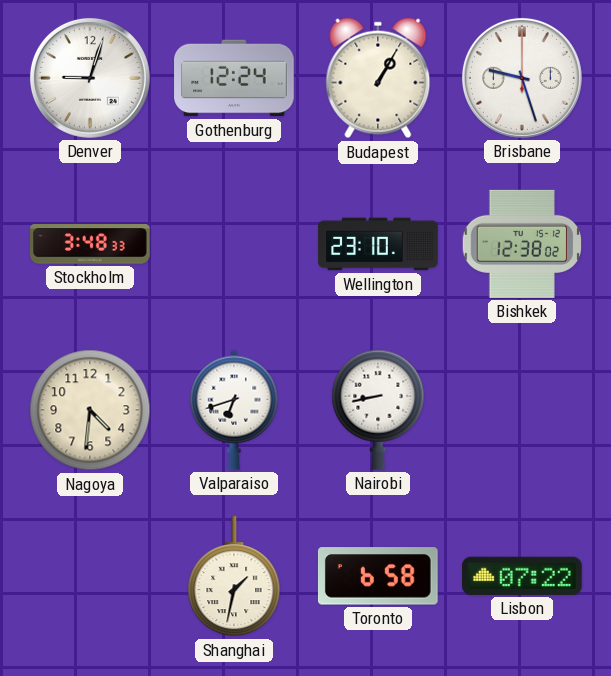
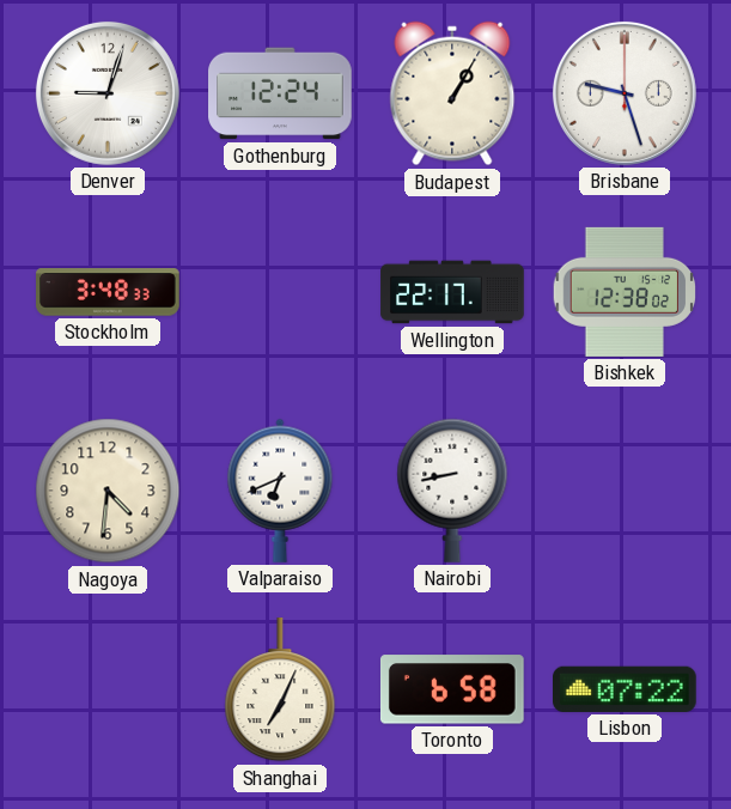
Wellington: 23:10 -> 22:17
Valparaiso: 6:42 -> 6:41
Shanghai: 1:32 -> 7:04
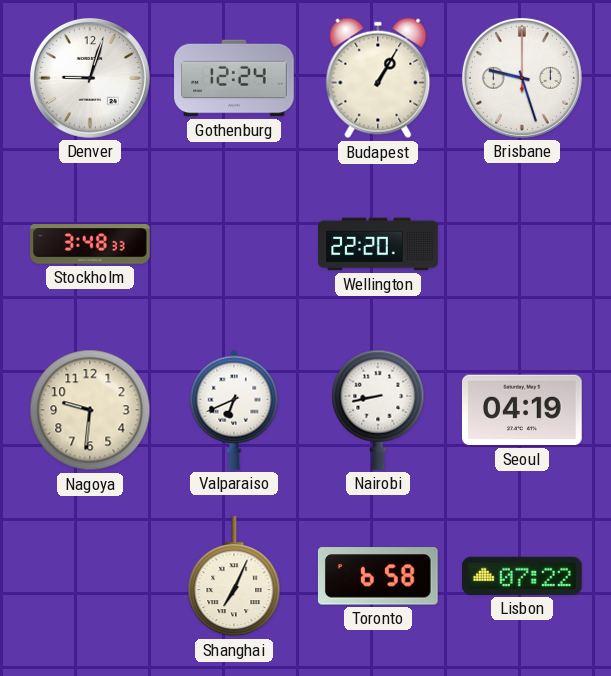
Wellington: 22:17 -> 22:20
Bishkek: 12:38 -> none
Nagoya: 4:31 -> 9:31
Seoul: none -> 04:19
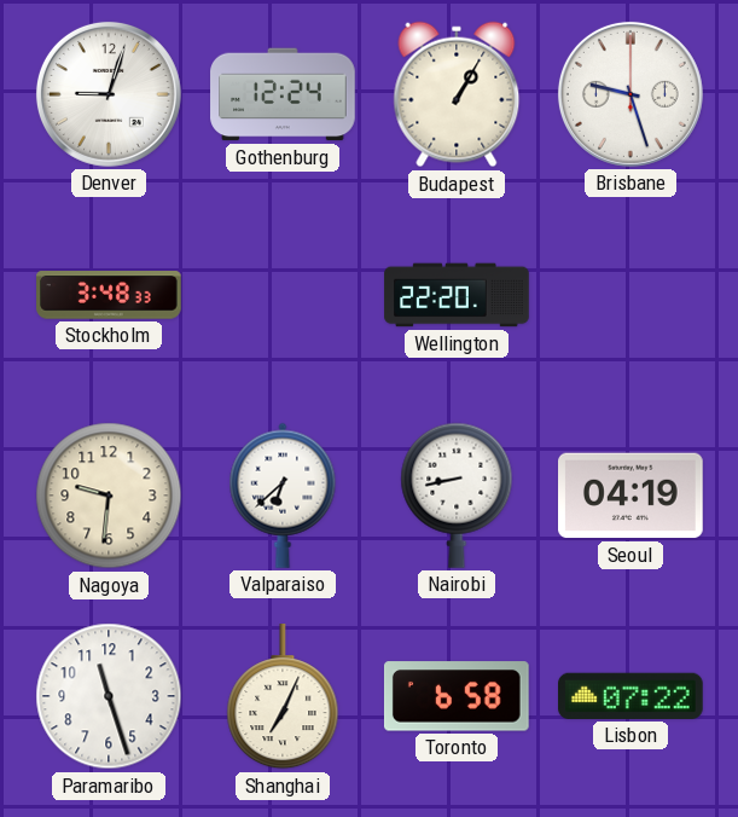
Valparaiso: 6:41 -> 6:38
Paramaribo: none -> 11:27
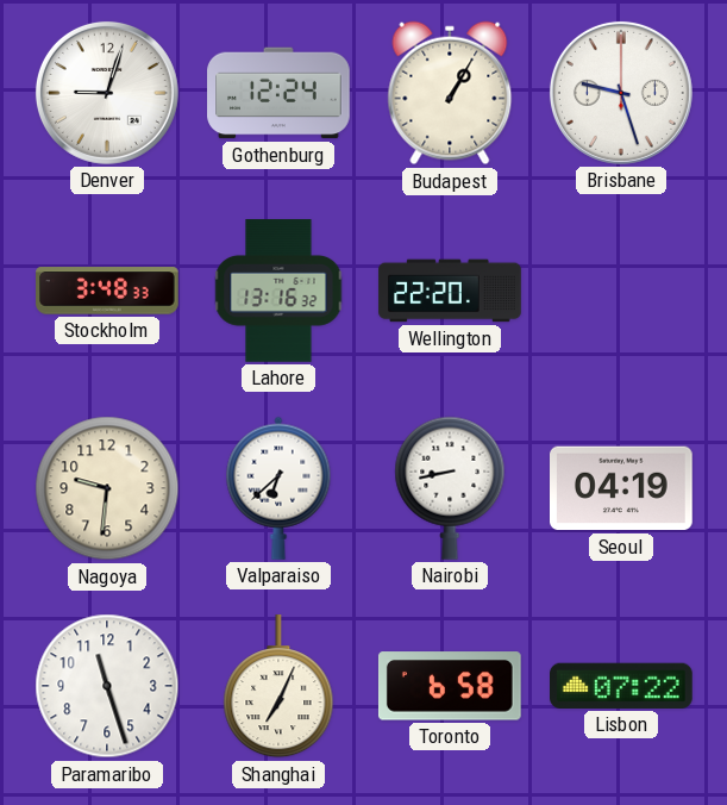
Lahore: none -> 13:16
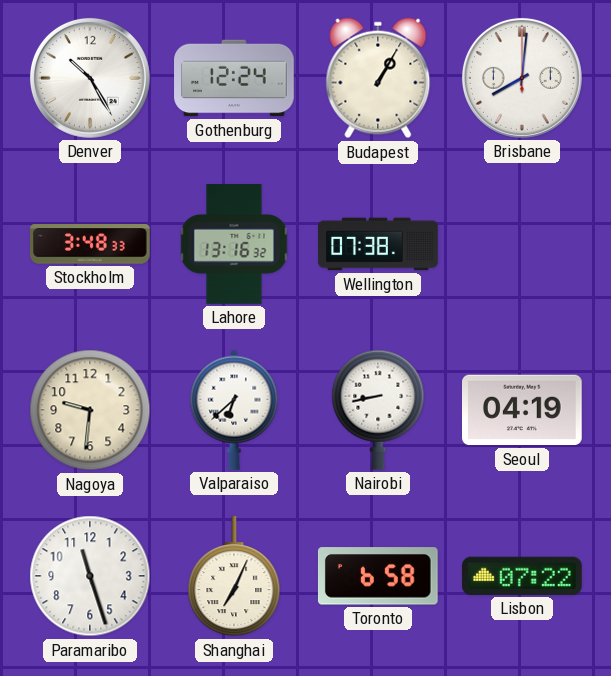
Denver: 9:03 -> 10:25
Brisbane: 9:27 -> 8:01
Wellington: 22:20 -> 07:38
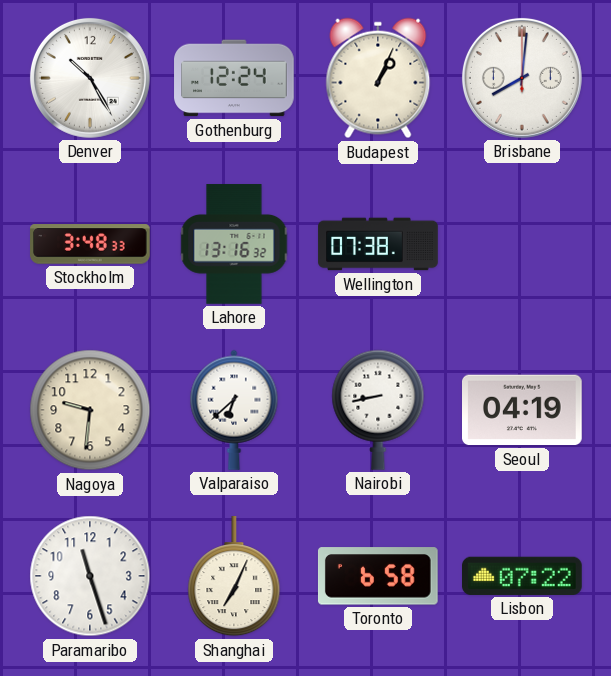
Budapest: 1:05 -> 1:04
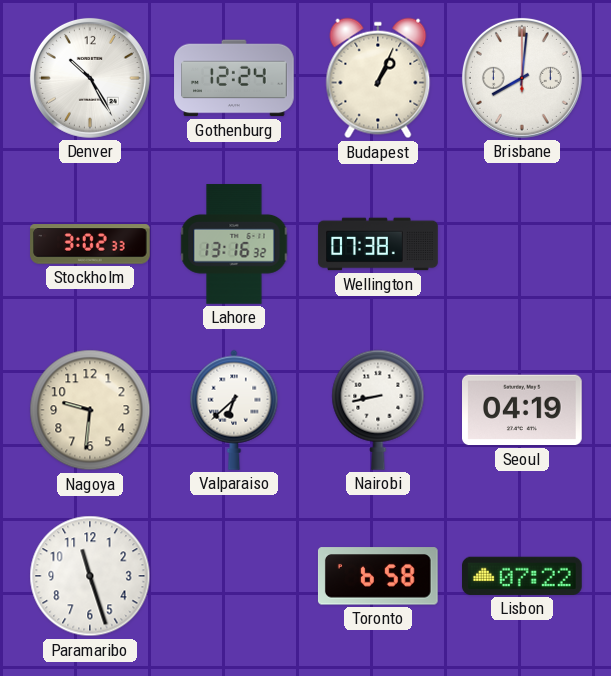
Stockholm: 3:48 -> 3:02
Shanghai: 7:04 -> none
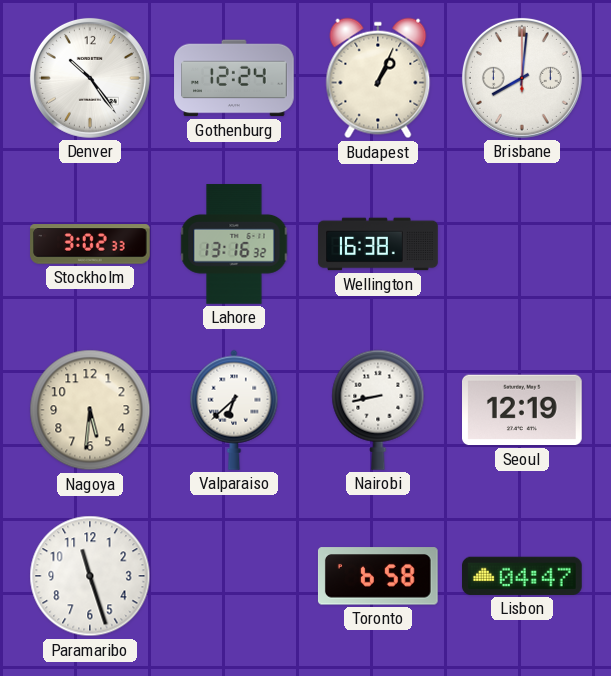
Denver: 10:25 -> 10:24
Wellington: 07:38 -> 16:38
Nagoya: 9:31 -> 5:31
Seoul: 04:19 -> 12:19
Lisbon: 07:22 -> 04:47
